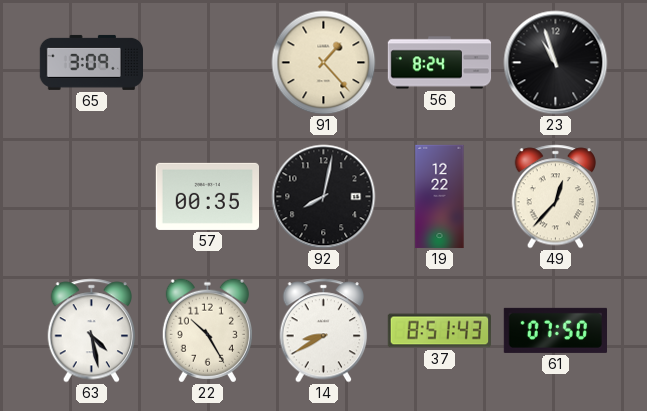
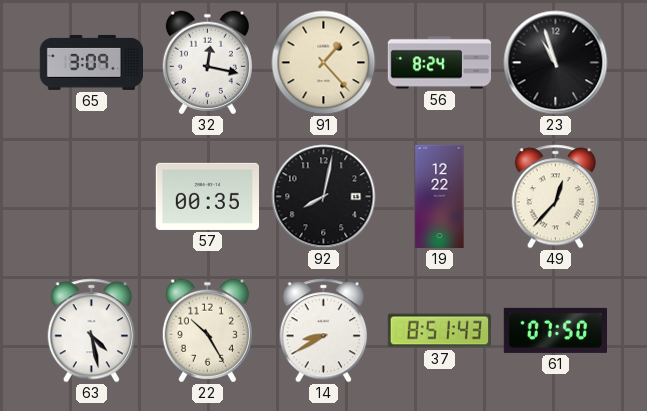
32: none -> 12:17
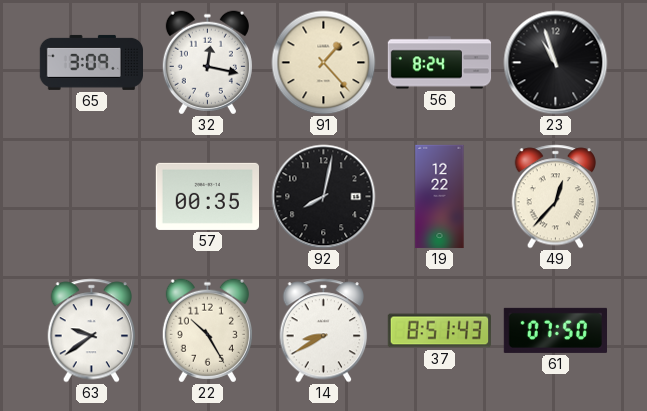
63: 4:28 -> 9:39
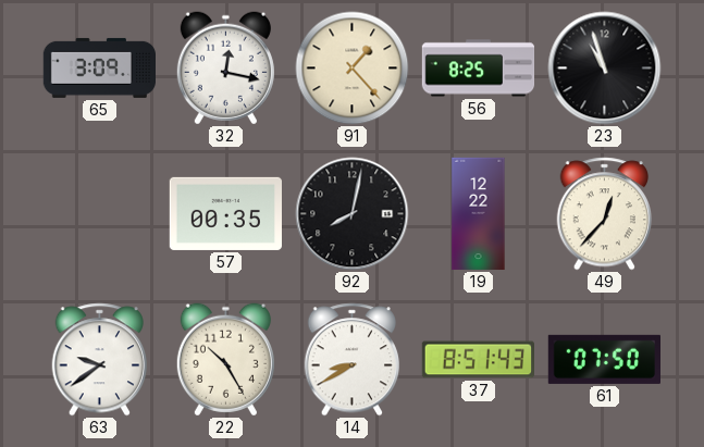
56: 8:24 -> 8:25
